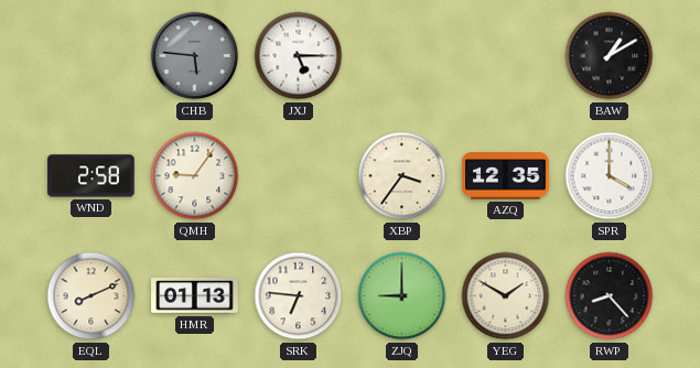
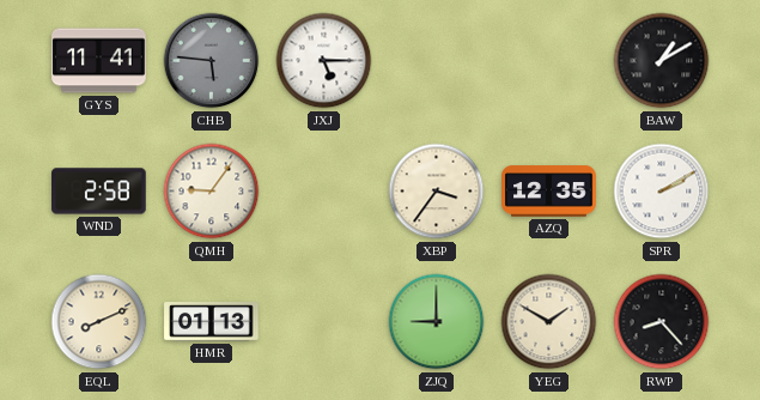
GYS: none -> 11:41
SPR: 4:00 -> 2:10
SRK: 6:46 -> none
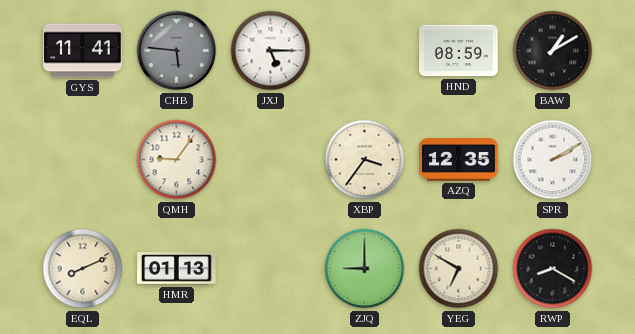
HND: none -> 08:59
WND: 2:58 -> none
YEG: 1:50 -> 6:50
RWP: 8:23 -> 8:20
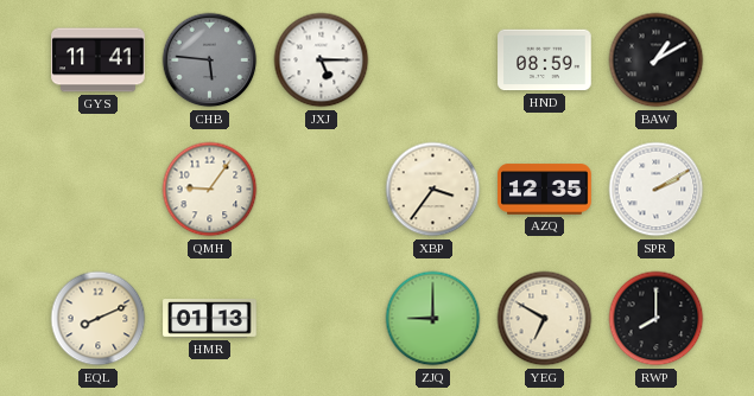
RWP: 8:20 -> 8:00
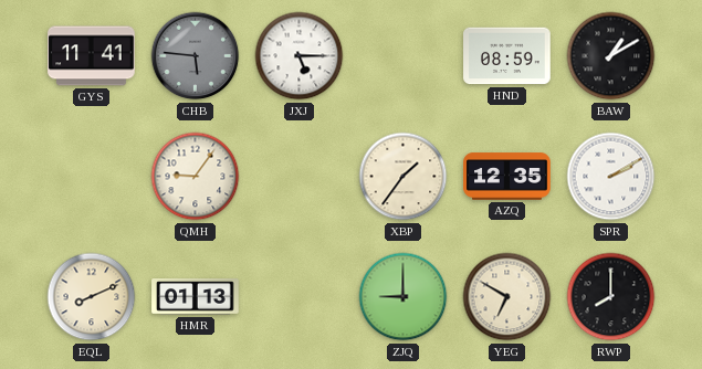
XBP: 3:36 -> 1:36
